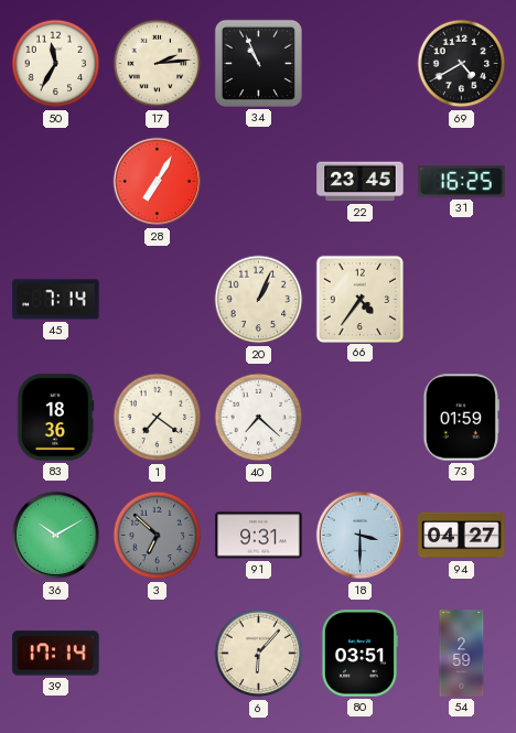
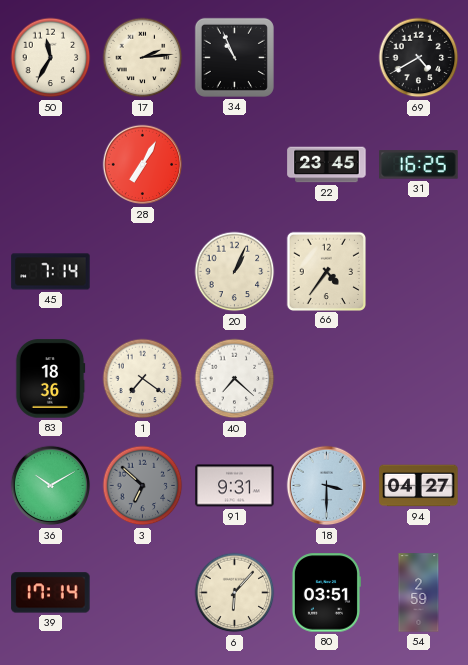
73: 01:59 -> none
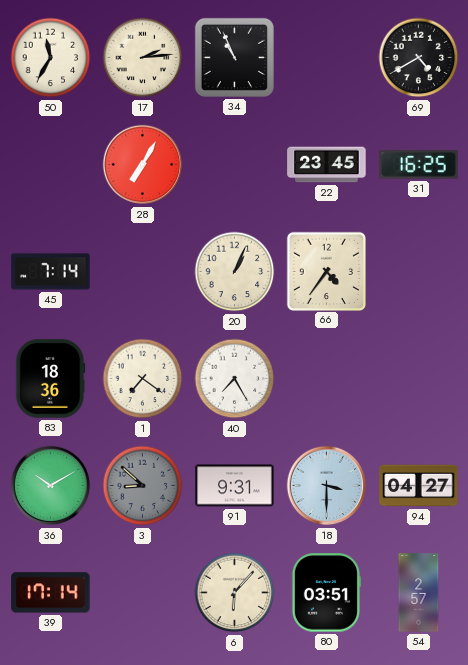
40: 7:22 -> 7:25
3: 6:52 -> 8:52
54: 2:59 -> 2:57
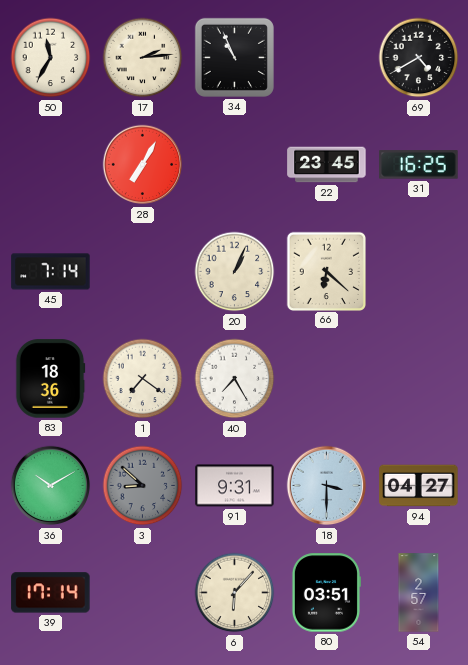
66: 4:36 -> 6:22
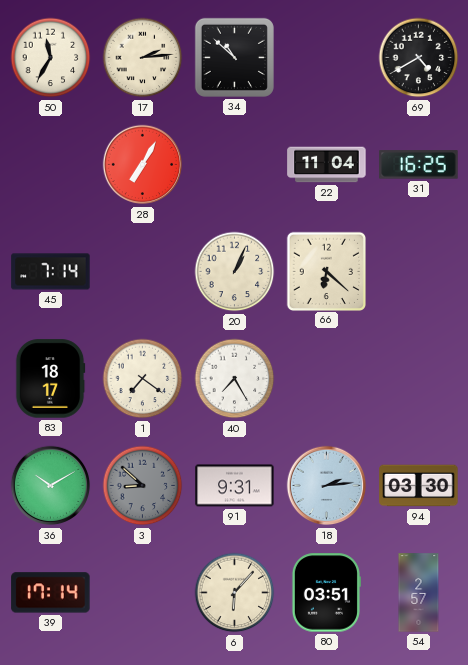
34: 10:56 -> 10:52
22: 23:45 -> 11:04
83: 18:36 -> 18:17
18: 3:30 -> 2:14
94: 04:27 -> 03:30
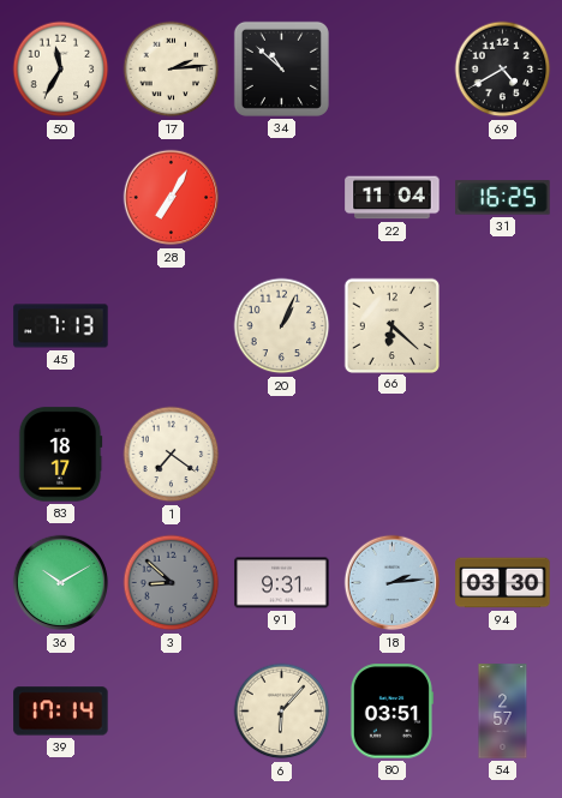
45: 7:14 -> 7:13
40: 7:25 -> none
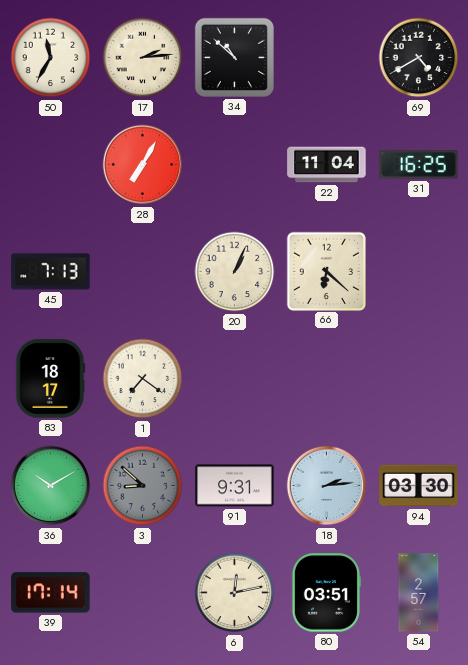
6: 6:07 -> 12:13
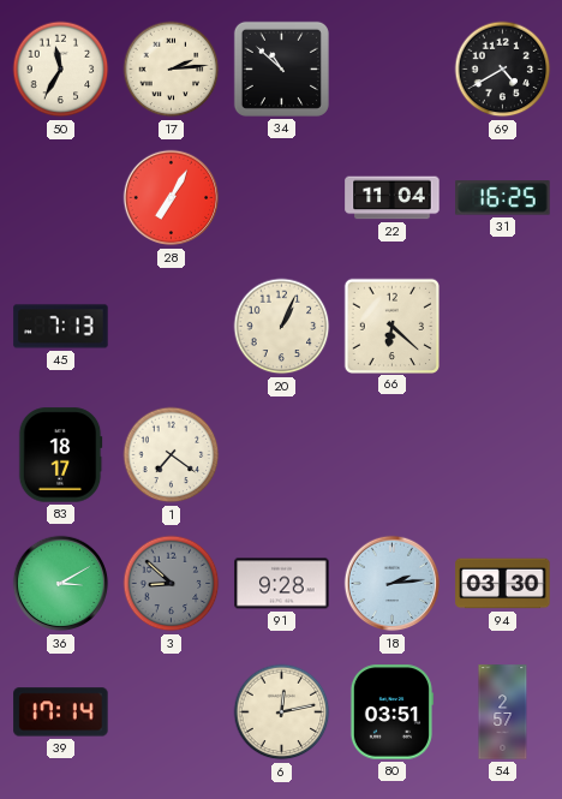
36: 10:10 -> 3:10
91: 9:31 -> 9:28
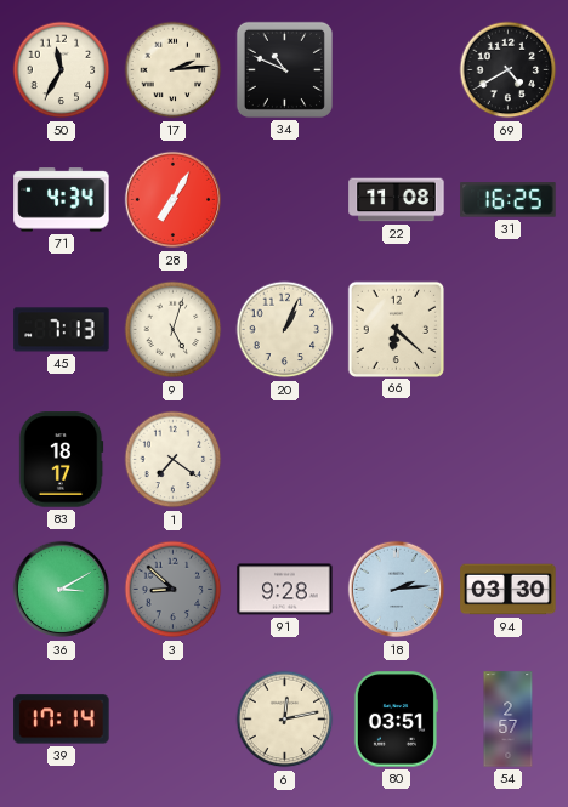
34: 10:52 -> 10:49
71: none -> 4:34
22: 11:04 -> 11:08
9: none -> 5:03
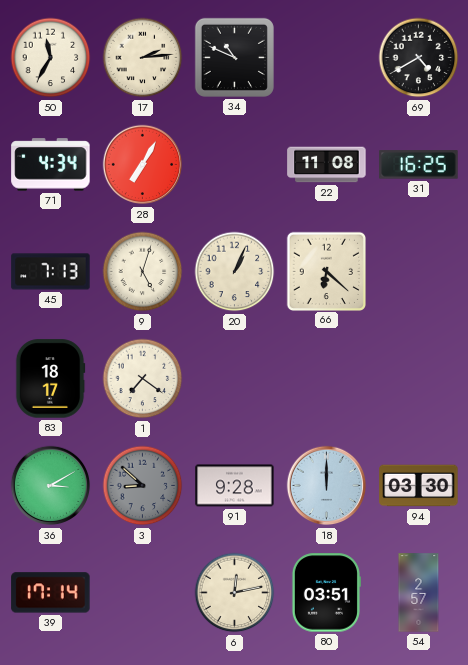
18: 2:14 -> 12:00
